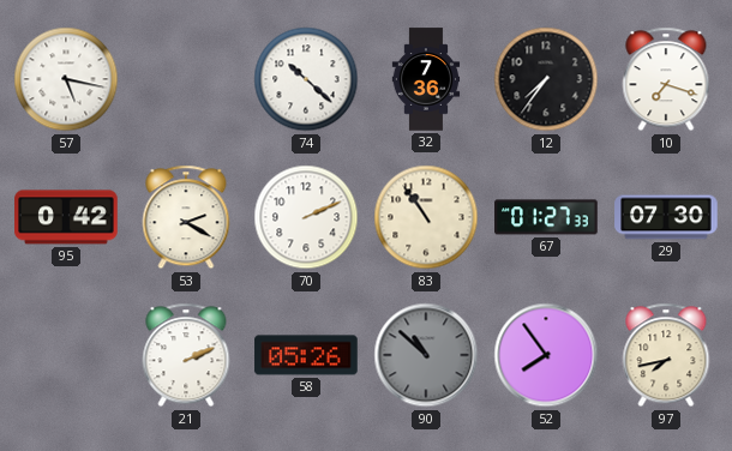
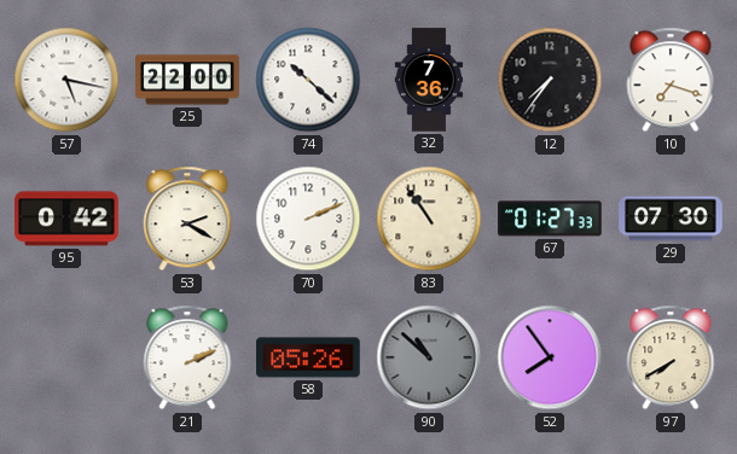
25: none -> 22:00
97: 7:43 -> 7:40
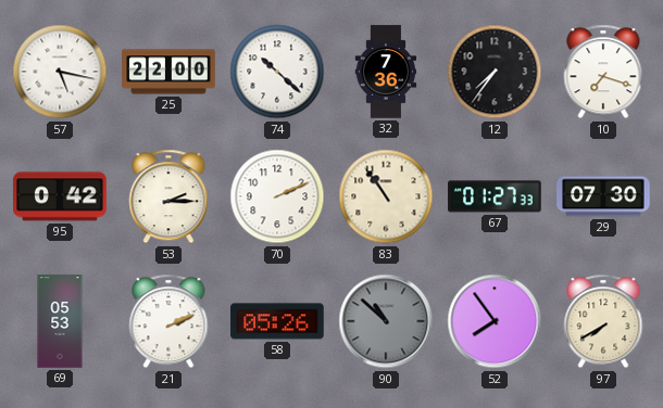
53: 2:20 -> 2:15
69: none -> 05:53
